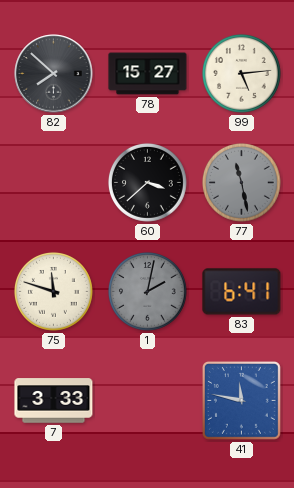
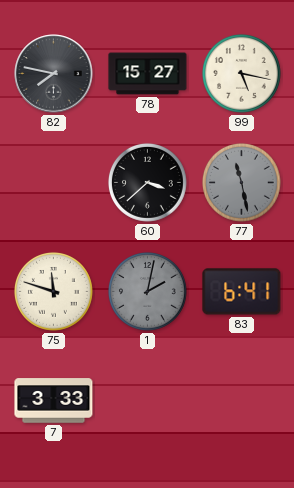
82: 7:52 -> 7:47
99: 5:14 -> 5:17
41: 11:47 -> none
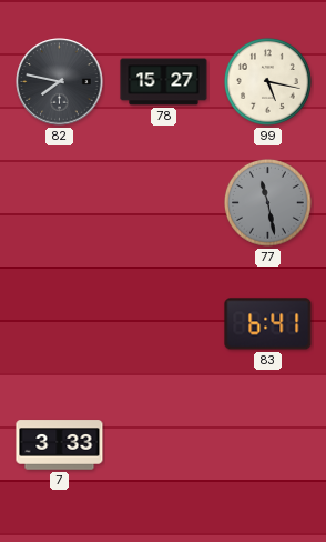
60: 3:38 -> none
75: 11:48 -> none
1: 2:02 -> none
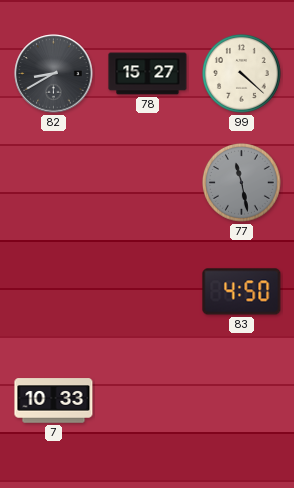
82: 7:47 -> 8:40
99: 5:17 -> 4:22
83: 6:41 -> 4:50
7: 3:33 -> 10:33
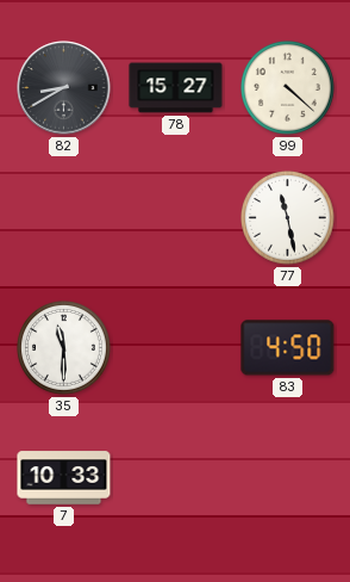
77 dial: grey -> white
35: none -> 11:30
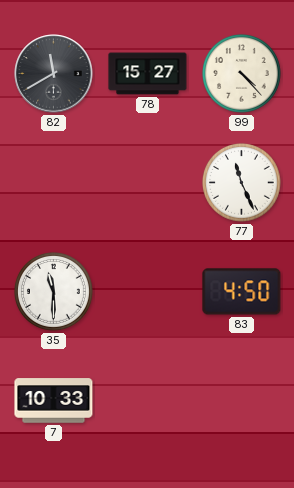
82: 8:40 -> 11:40
99: 4:22 -> 4:23
77: 11:28 -> 11:26
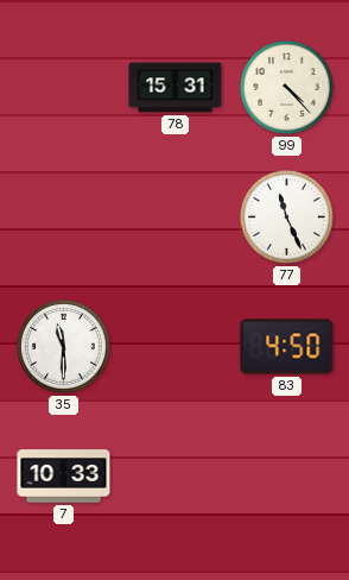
82: 11:40 -> none
78: 15:27 -> 15:31
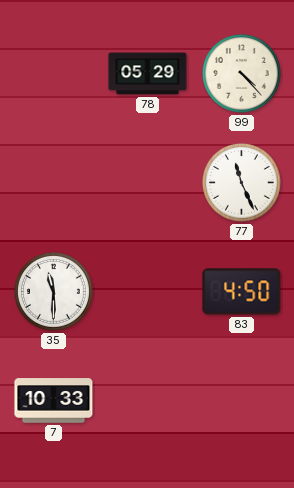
78: 15:31 -> 05:29
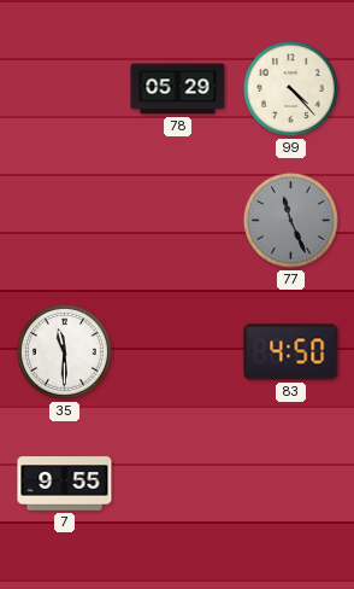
77 dial: white -> grey
7: 10:33 -> 9:55
